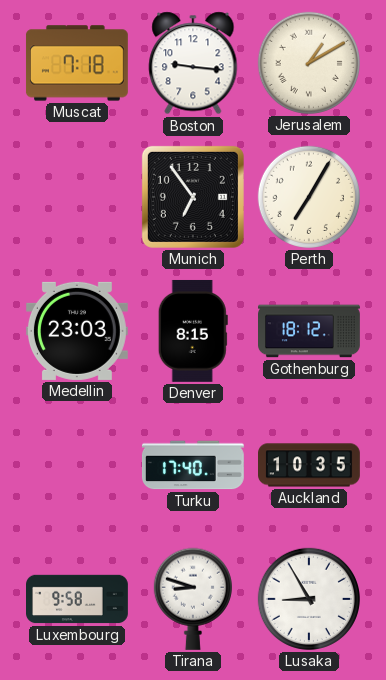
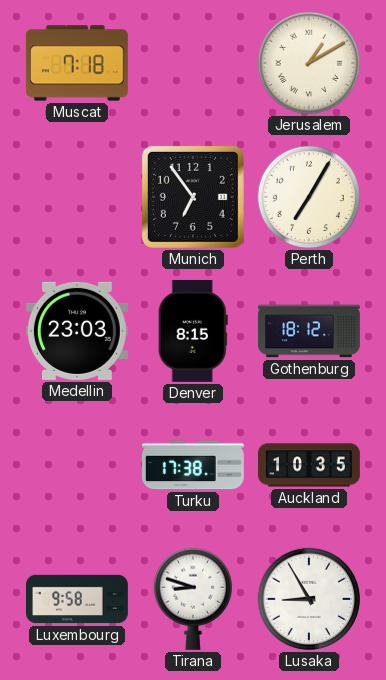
Boston: 9:16 -> none
Turku: 17:40 -> 17:38
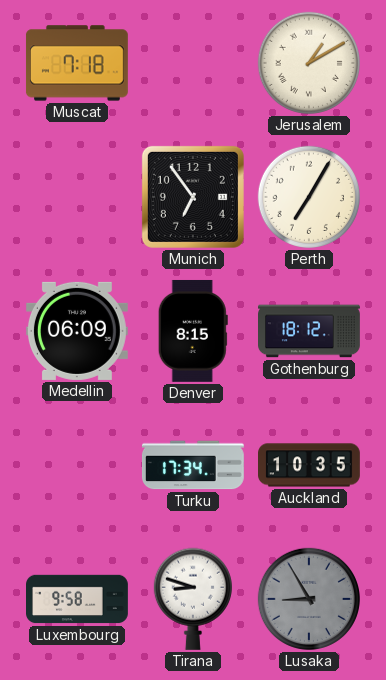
Medellin: 23:03 -> 06:09
Turku: 17:38 -> 17:34
Lusaka dial: white -> grey
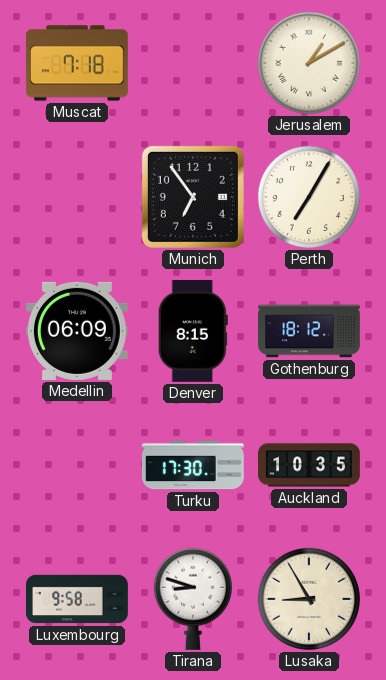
Turku: 17:34 -> 17:30
Lusaka dial: grey -> cream
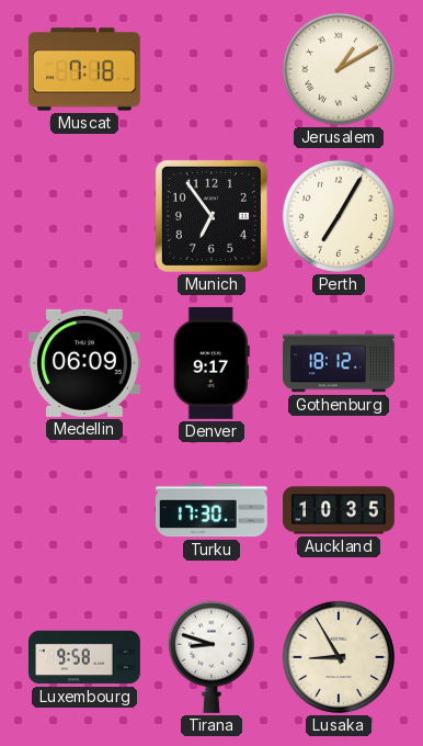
Denver: 8:15 -> 9:17
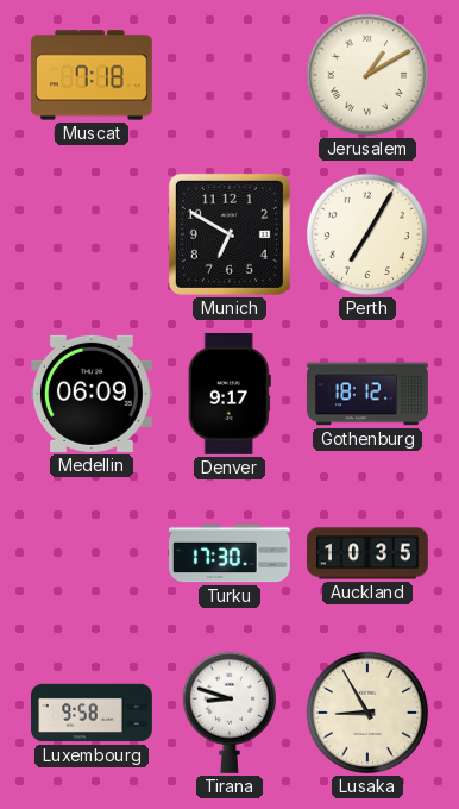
Munich: 6:54 -> 6:50
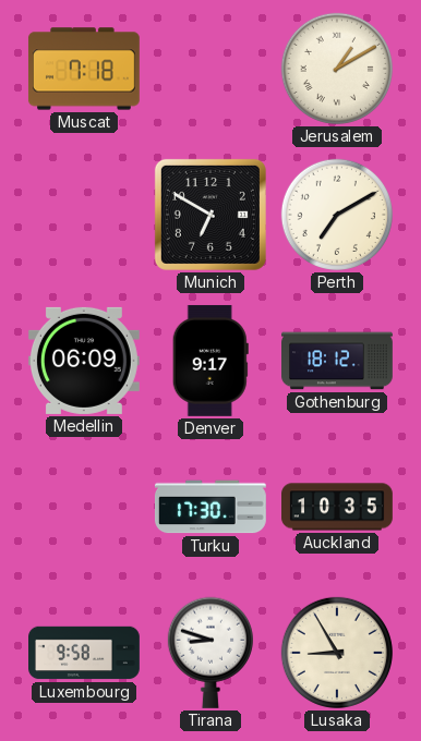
Perth: 7:05 -> 7:10
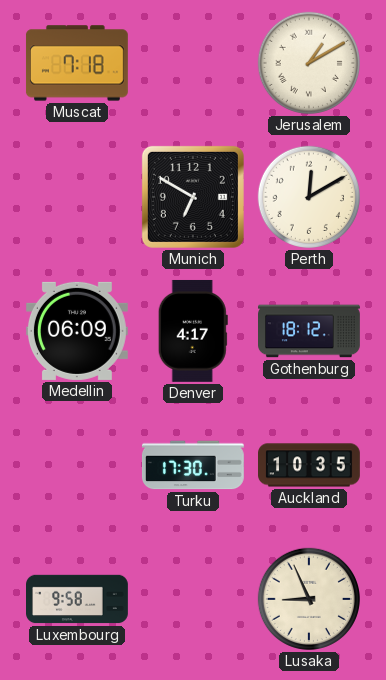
Perth: 7:10 -> 12:10
Denver: 9:17 -> 4:17
Tirana: 8:48 -> none
Lusaka: 8:55 -> 8:56
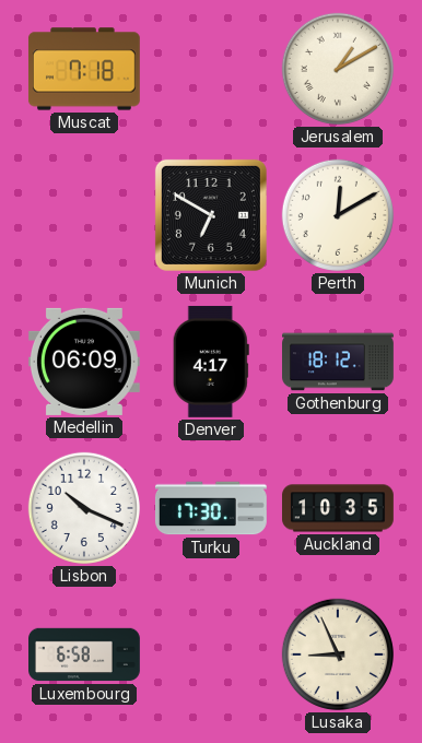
Lisbon: none -> 10:19
Luxembourg: 9:58 -> 6:58
